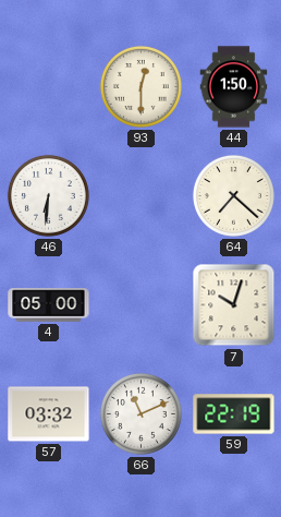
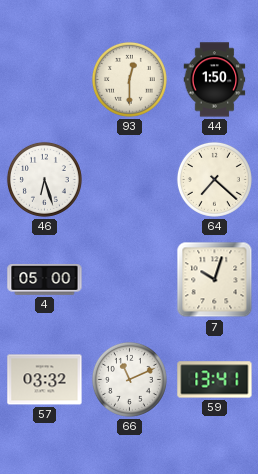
46: 6:31 -> 6:27
59: 22:19 -> 13:41
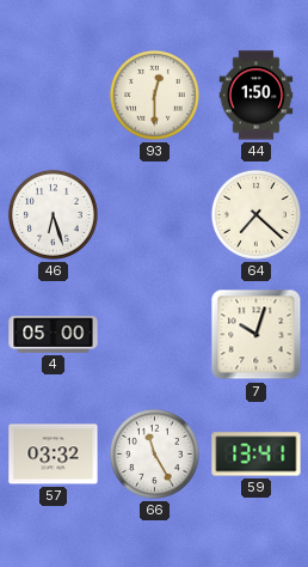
66: 11:11 -> 11:25
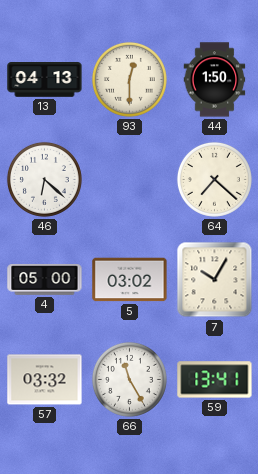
13: none -> 04:13
46: 6:27 -> 6:22
5: none -> 03:02
7: 10:03 -> 10:05
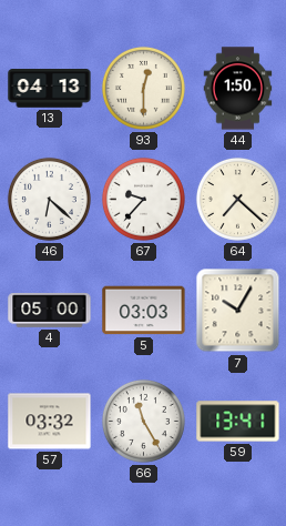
67: none -> 9:37
5: 03:02 -> 03:03
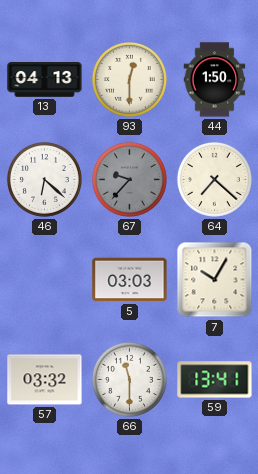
67 dial: white -> grey
4: 05:00 -> none
66: 11:25 -> 11:30
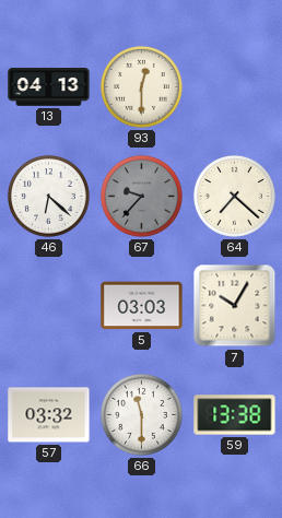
44: 1:50 -> none
59: 13:41 -> 13:38
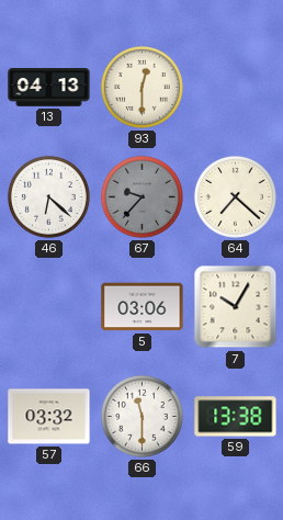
5: 03:03 -> 03:06
